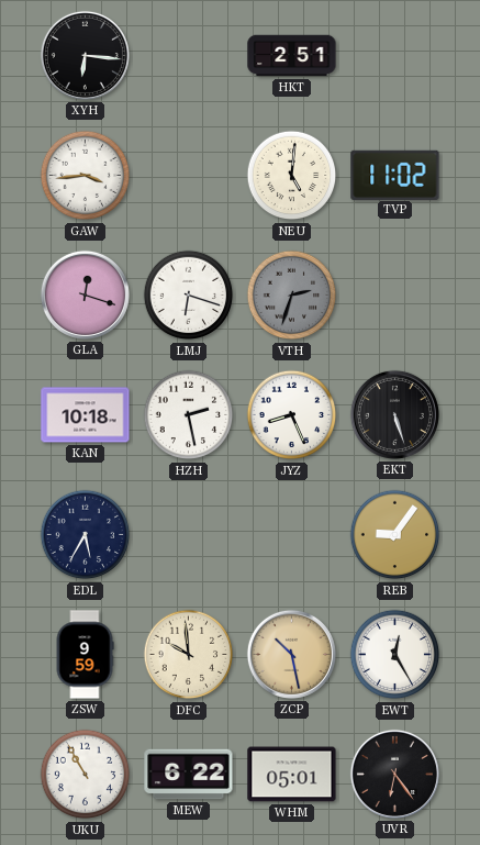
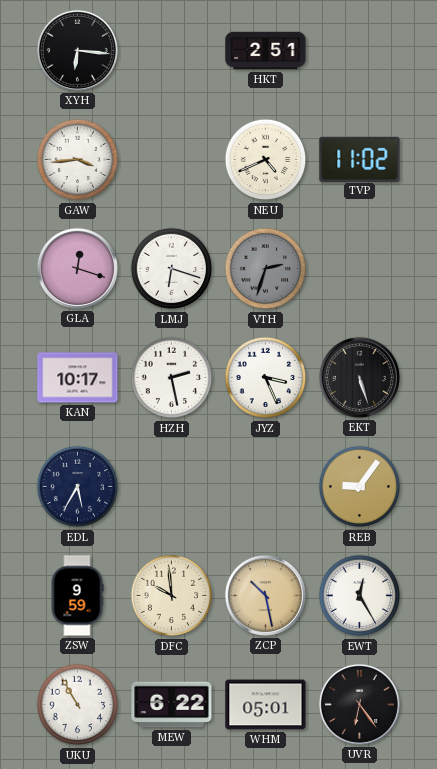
NEU: 5:01 -> 4:41
KAN: 10:18 -> 10:17
JYZ: 8:26 -> 3:26
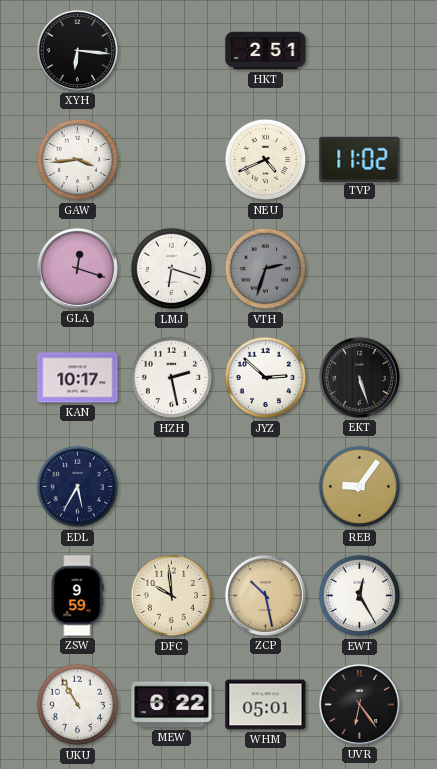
JYZ: 3:26 -> 2:52
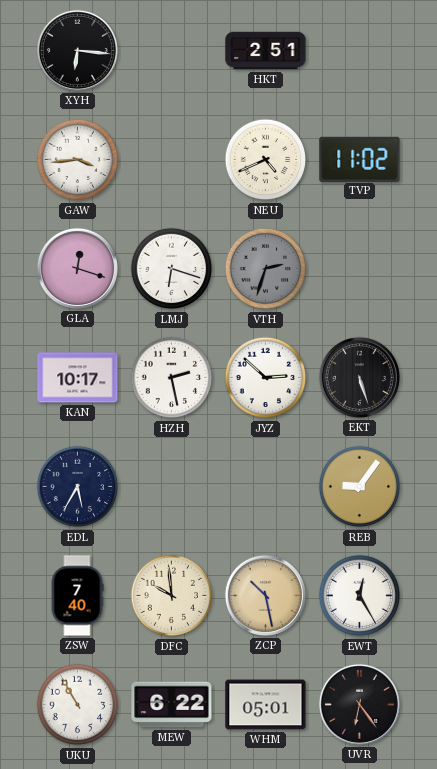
ZSW: 9:59 -> 7:40
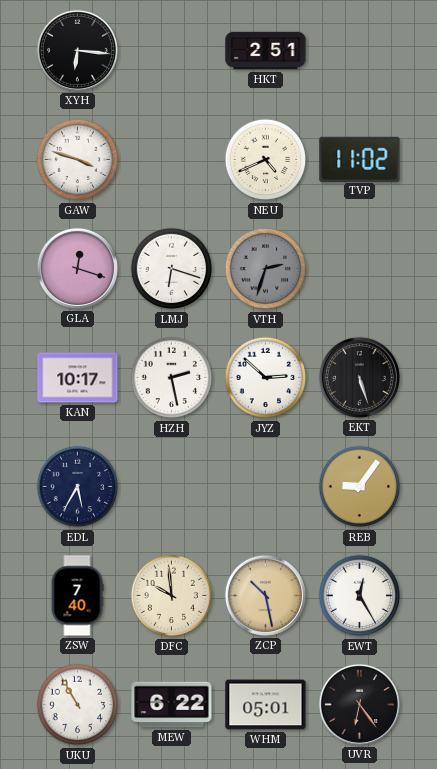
GAW: 3:44 -> 3:48
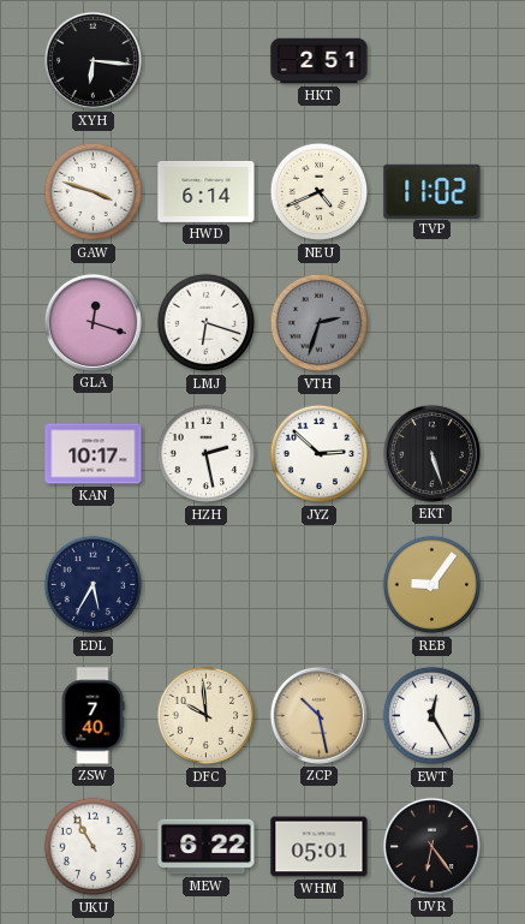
HWD: none -> 6:14
